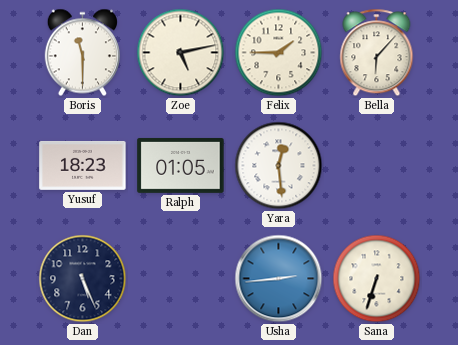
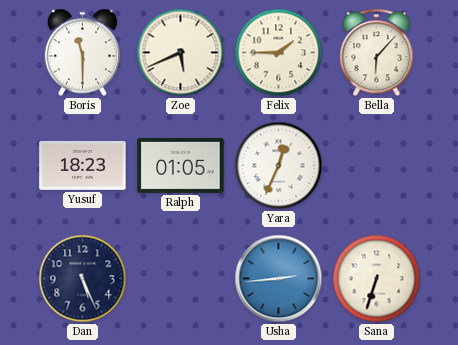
Zoe: 5:13 -> 5:41
Yara: 12:29 -> 12:34
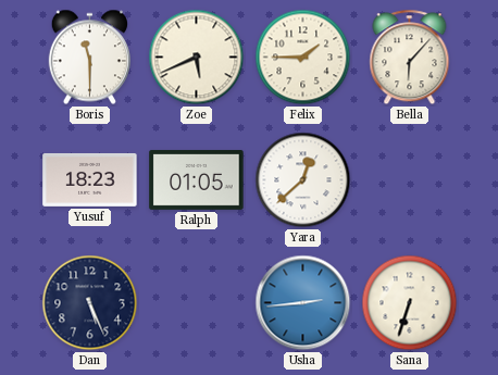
Yara: 12:34 -> 12:38
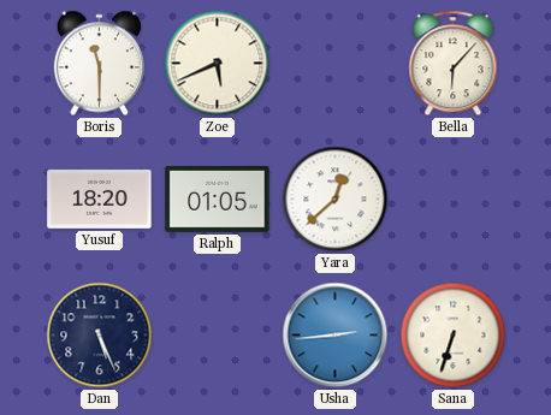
Felix: 1:45 -> none
Yusuf: 18:23 -> 18:20
